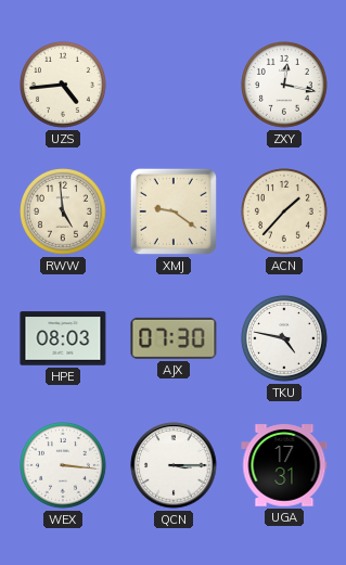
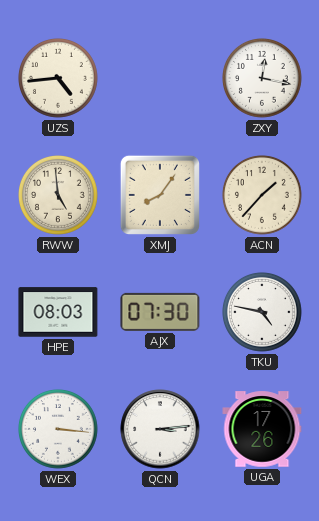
XMJ: 9:21 -> 8:06
QCN: 3:15 -> 3:14
UGA: 17:31 -> 17:26
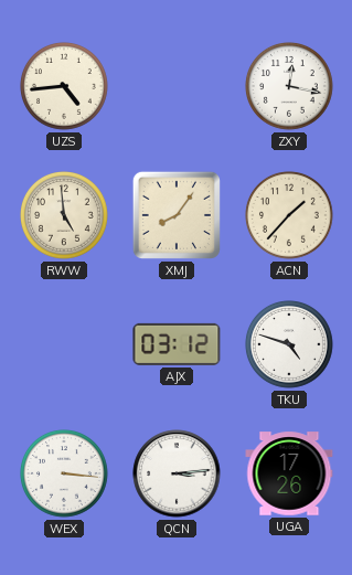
HPE: 08:03 -> none
AJX: 07:30 -> 03:12
TKU: 4:47 -> 4:48
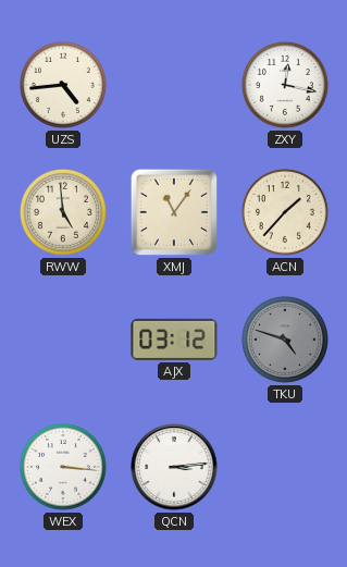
XMJ: 8:06 -> 11:06
TKU dial: white -> grey
UGA: 17:26 -> none
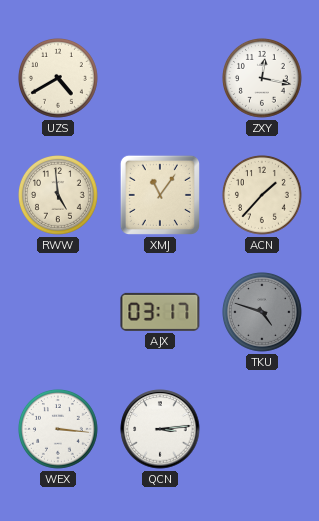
UZS: 4:44 -> 4:40
AJX: 03:12 -> 03:17
